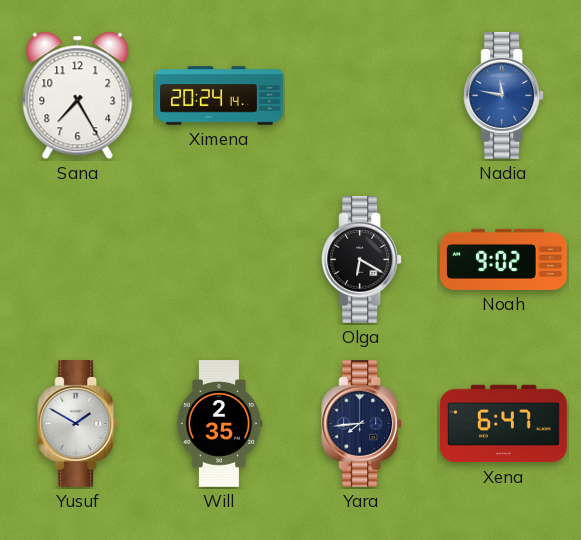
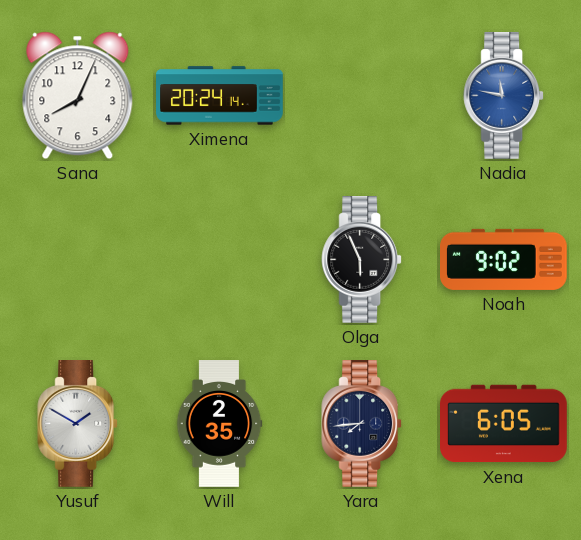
Sana: 7:25 -> 8:04
Olga: 6:20 -> 5:56
Xena: 6:47 -> 6:05
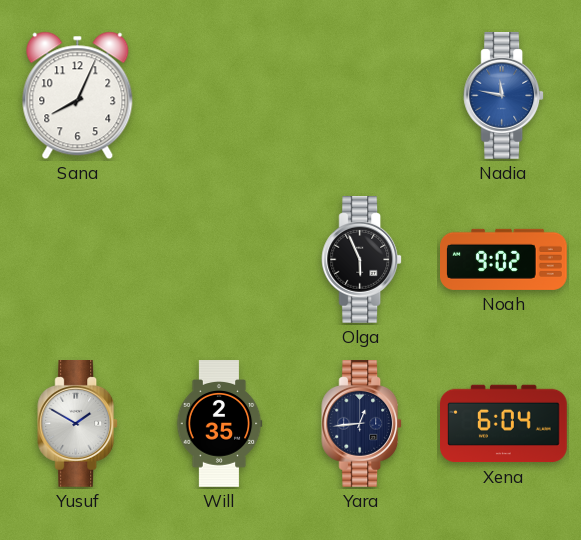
Ximena: 20:24 -> none
Yara: 7:44 -> 12:44
Xena: 6:05 -> 6:04
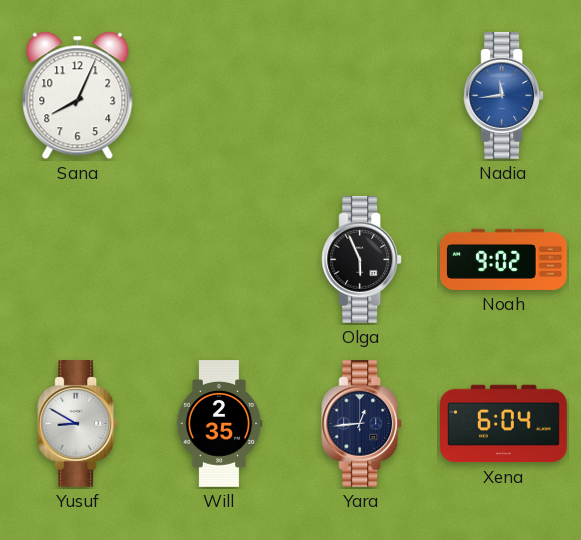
Nadia: 11:47 -> 11:44
Yusuf: 1:50 -> 8:50
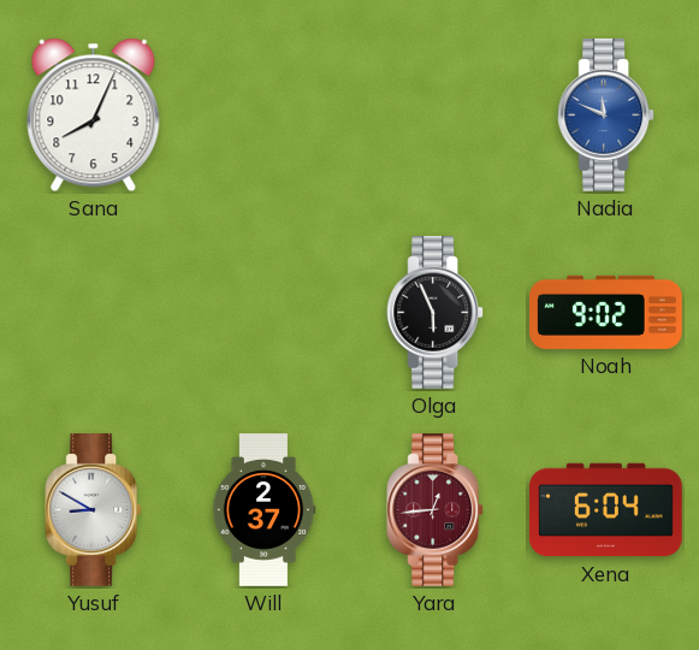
Nadia: 11:44 -> 11:49
Will: 2:35 -> 2:37
Yara dial: navy -> burgundy
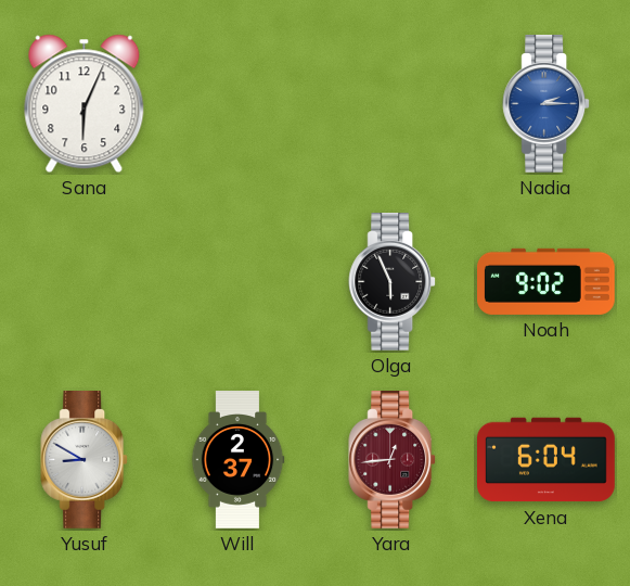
Sana: 8:04 -> 6:04
Nadia: 11:49 -> 2:15
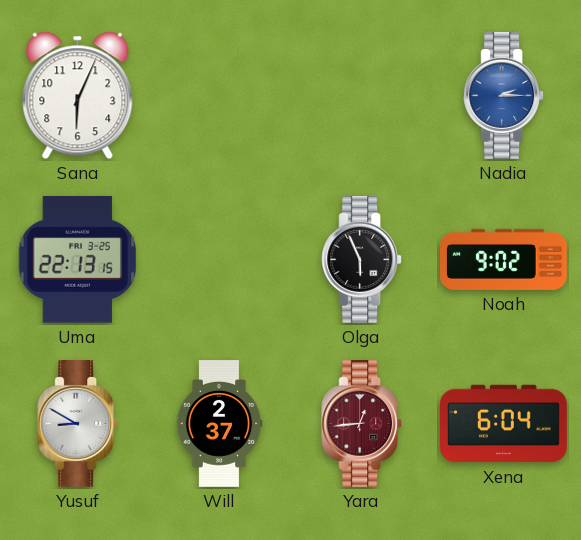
Uma: none -> 22:13
